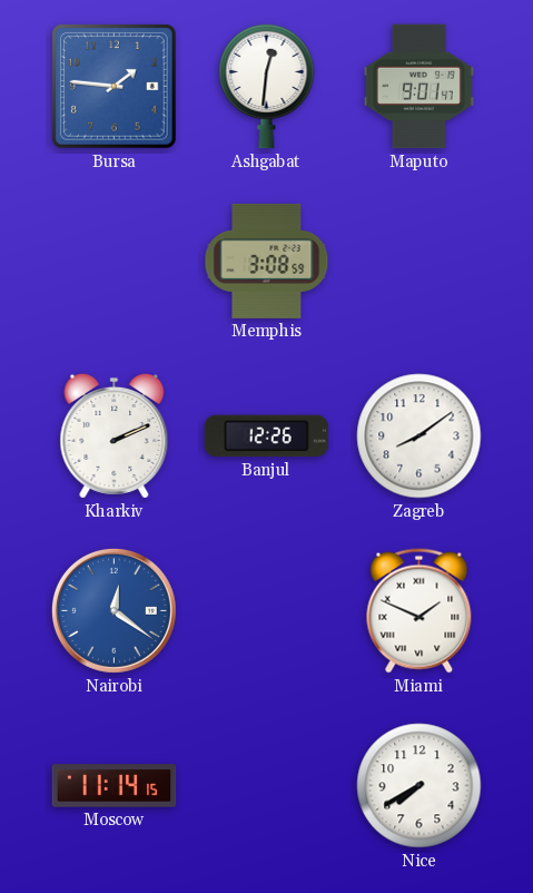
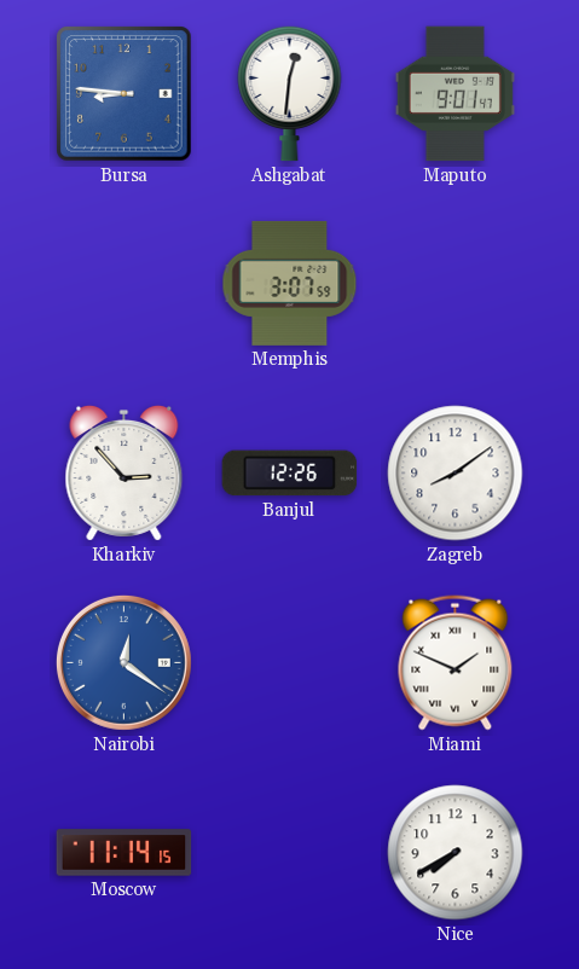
Bursa: 1:46 -> 8:46
Memphis: 3:08 -> 3:07
Kharkiv: 2:11 -> 2:53
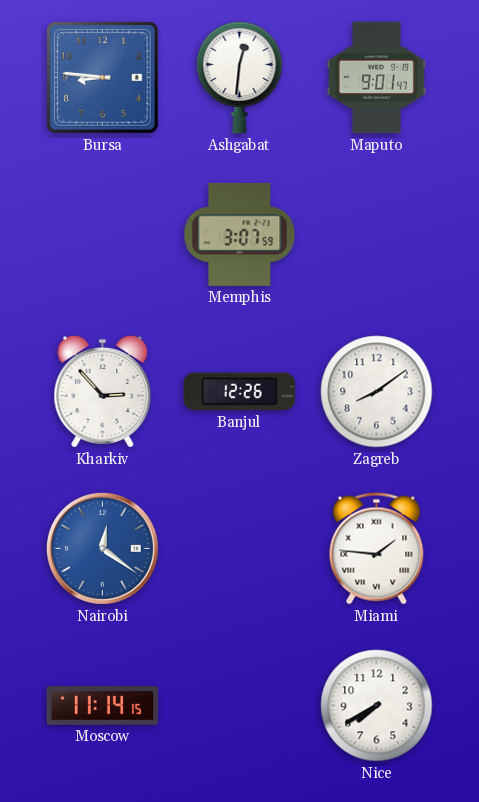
Miami: 1:49 -> 1:46
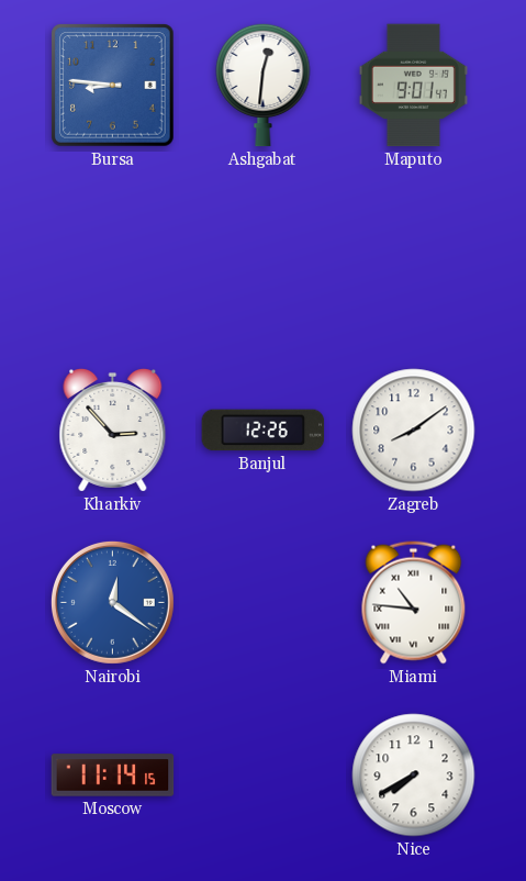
Memphis: 3:07 -> none
Miami: 1:46 -> 10:46
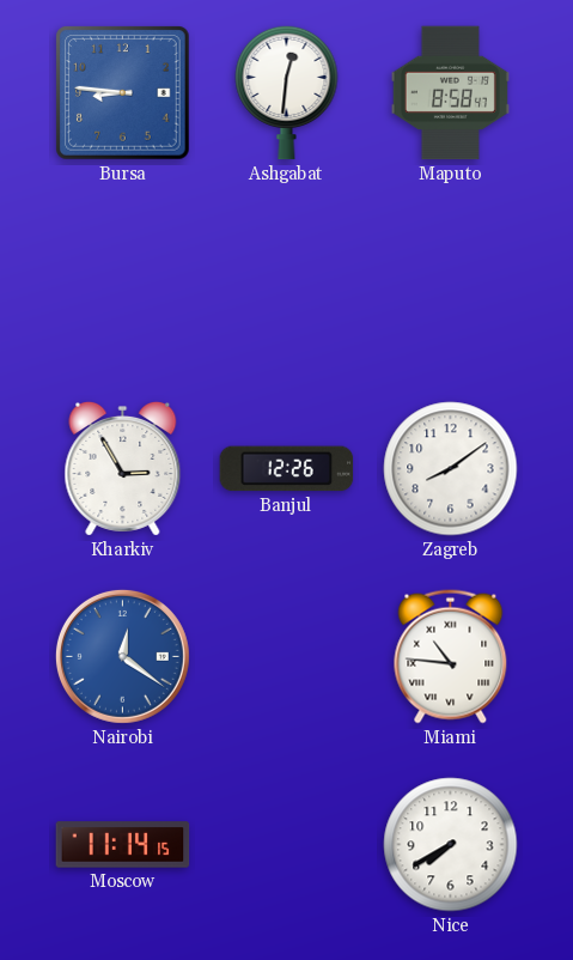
Maputo: 9:01 -> 8:58
Kharkiv: 2:53 -> 2:55
